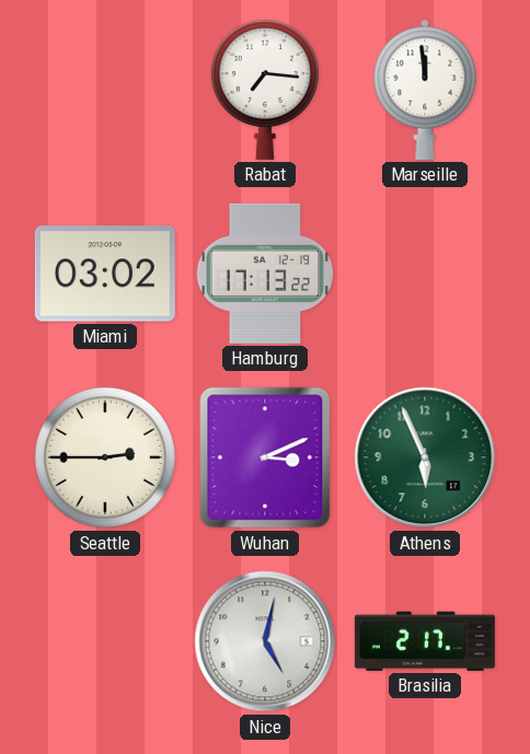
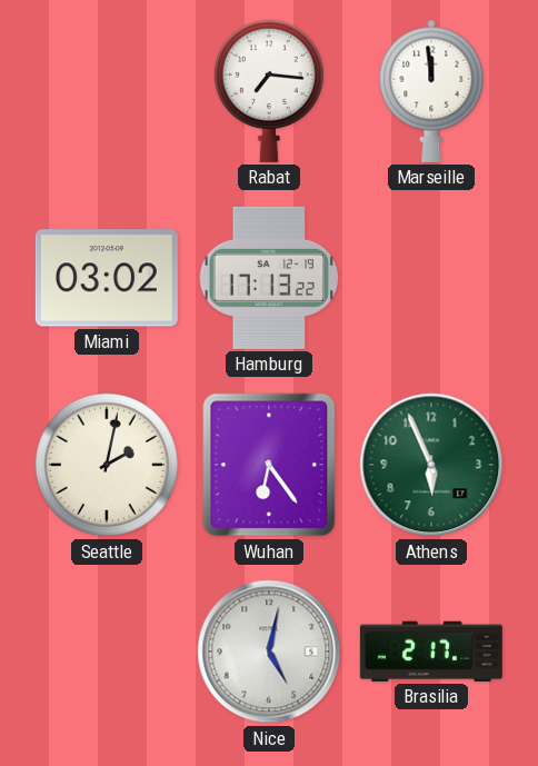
Seattle: 2:45 -> 2:02
Wuhan: 3:11 -> 6:24
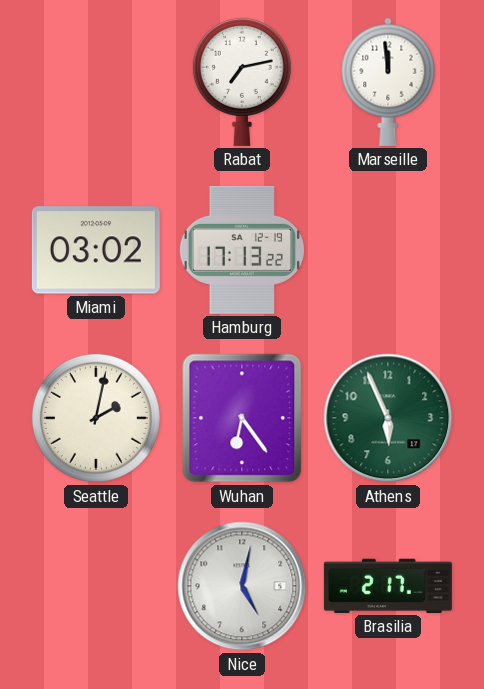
Rabat: 7:16 -> 7:13
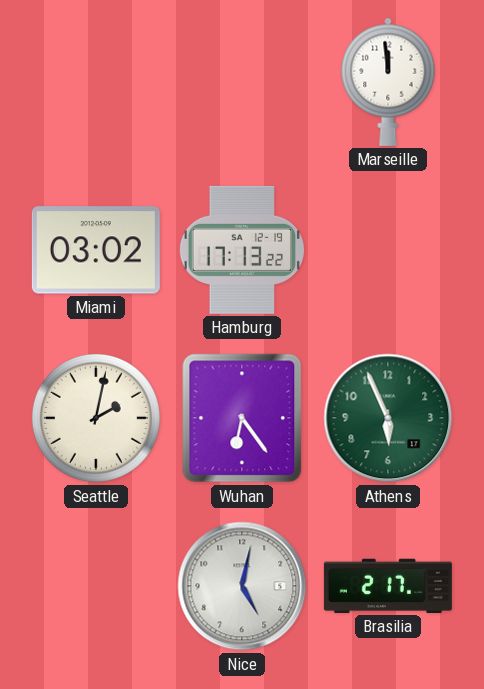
Rabat: 7:13 -> none
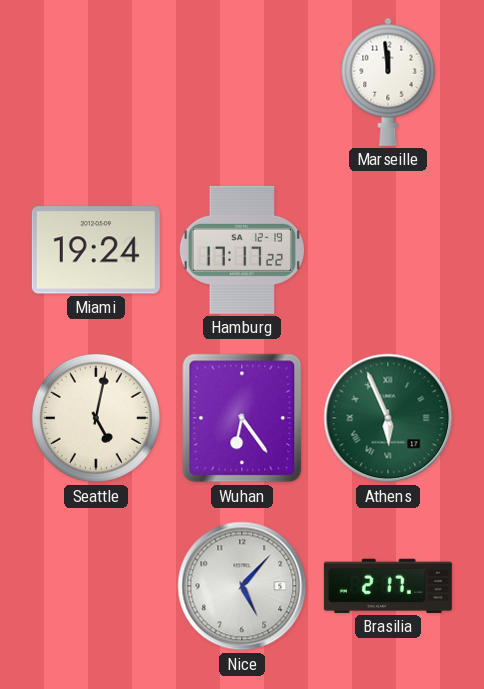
Miami: 03:02 -> 19:24
Hamburg: 17:13 -> 17:17
Seattle: 2:02 -> 5:02
Athens numerals: Arabic -> Roman
Nice: 5:02 -> 5:07
